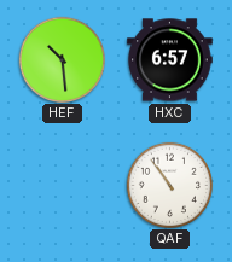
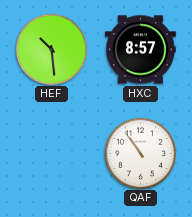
HXC: 6:57 -> 8:57
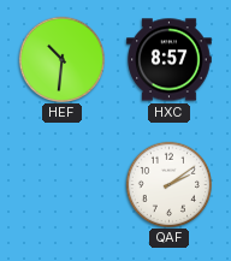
HEF: 10:29 -> 10:31
QAF: 10:54 -> 2:09
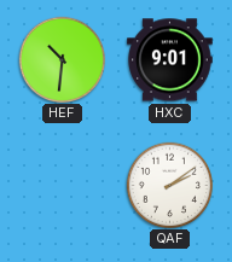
HXC: 8:57 -> 9:01
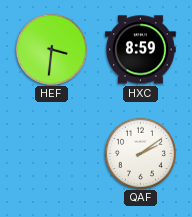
HEF: 10:31 -> 3:31
HXC: 9:01 -> 8:59
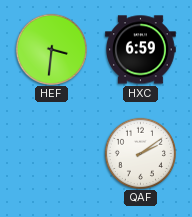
HXC: 8:59 -> 6:59
